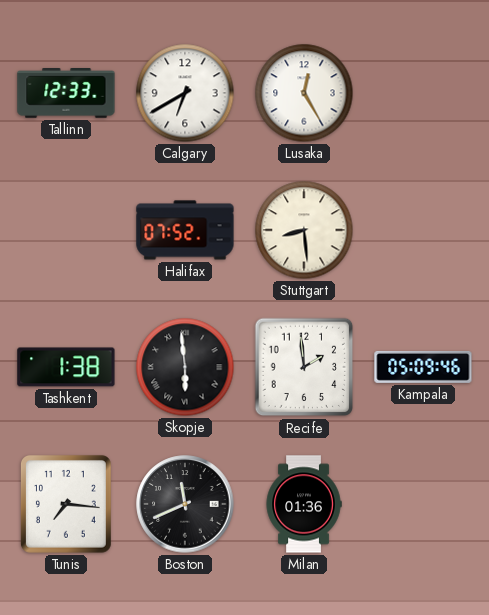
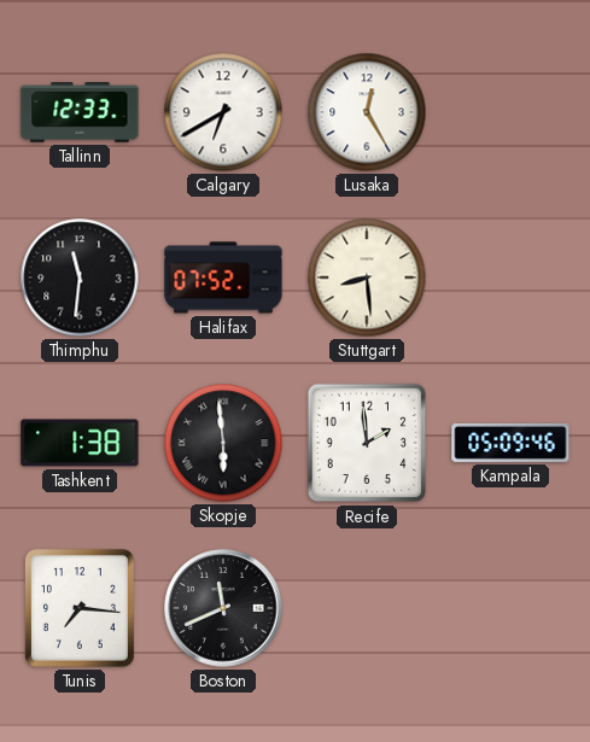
Thimphu: none -> 11:31
Milan: 01:36 -> none
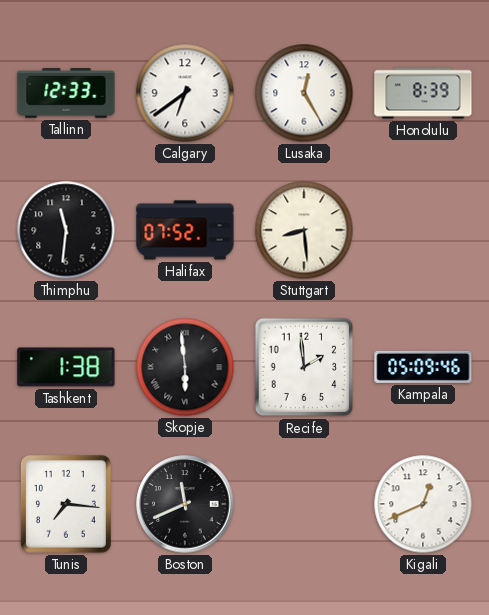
Calgary: 6:40 -> 6:39
Honolulu: none -> 8:39
Kigali: none -> 12:41
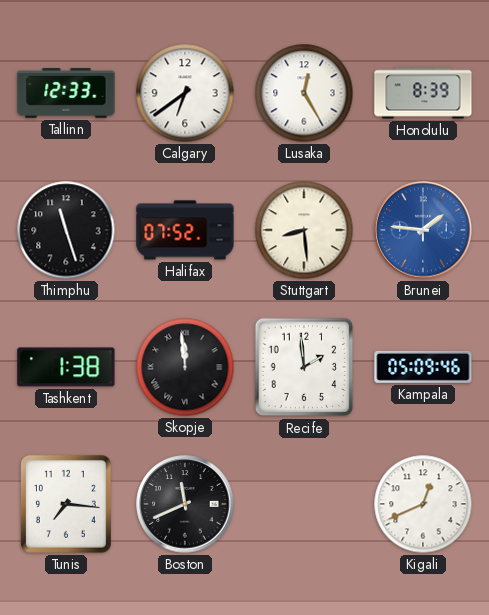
Thimphu: 11:31 -> 11:27
Brunei: none -> 1:46
Skopje: 5:59 -> 11:59
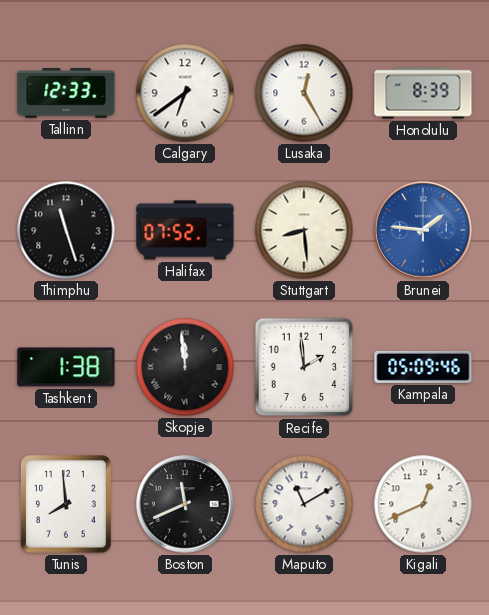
Tunis: 7:16 -> 7:59
Maputo: none -> 11:10
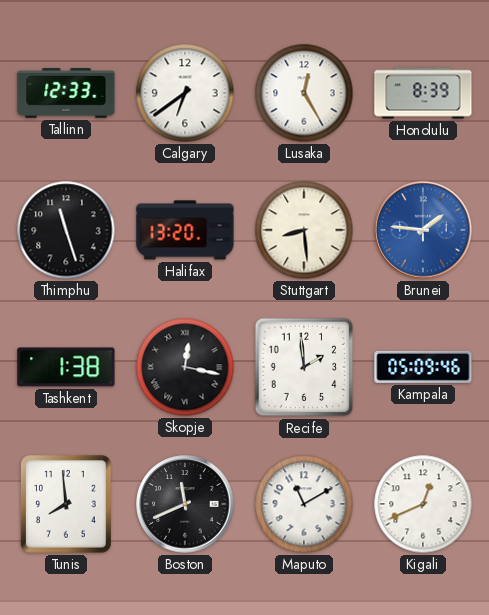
Halifax: 07:52 -> 13:20
Skopje: 11:59 -> 12:17
